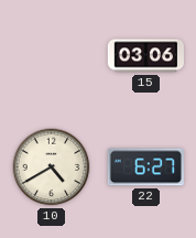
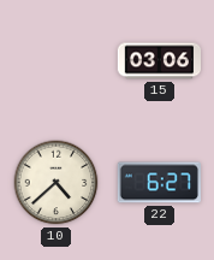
10: 4:40 -> 4:38
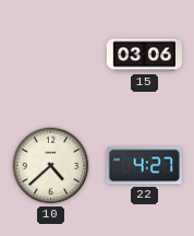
22: 6:27 -> 4:27
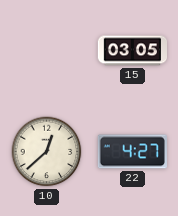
15: 03:06 -> 03:05
10: 4:38 -> 12:38
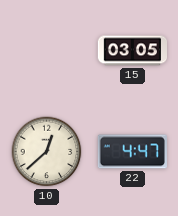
22: 4:27 -> 4:47
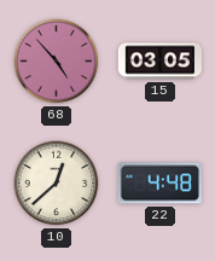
68: none -> 4:53
22: 4:47 -> 4:48
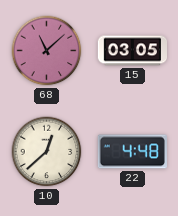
68: 4:53 -> 11:08
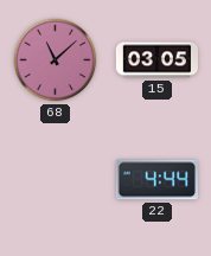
10: 12:38 -> none
22: 4:48 -> 4:44
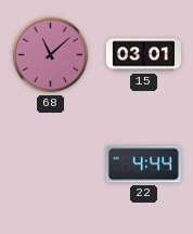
15: 03:05 -> 03:01
